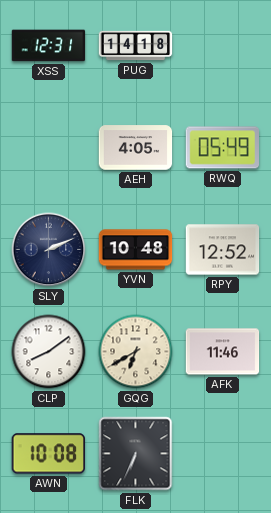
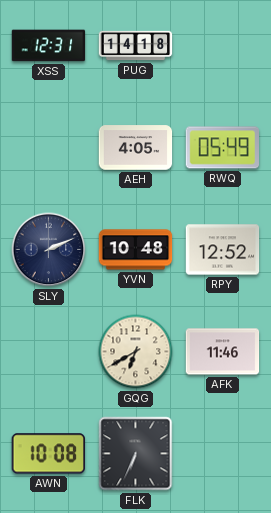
CLP: 8:09 -> none
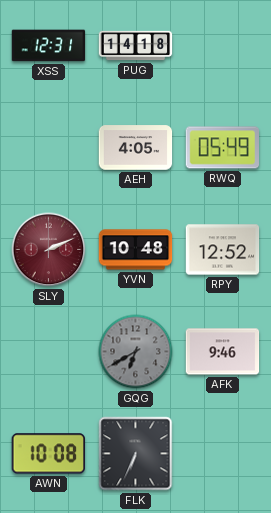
SLY dial: navy -> burgundy
GQG dial: cream -> grey
AFK: 11:46 -> 9:46
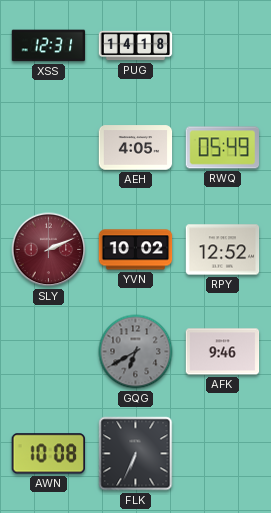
YVN: 10:48 -> 10:02
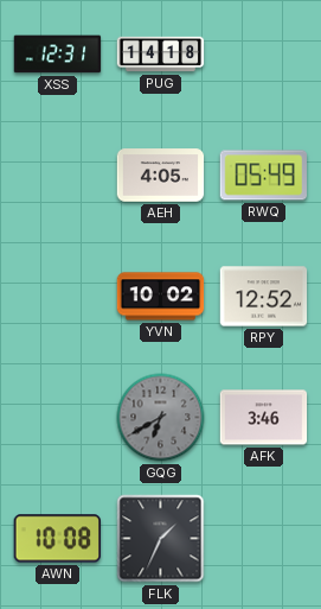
SLY: 2:11 -> none
AFK: 9:46 -> 3:46
FLK: 6:34 -> 1:34
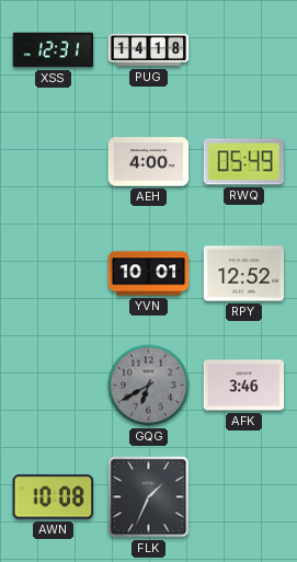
AEH: 4:05 -> 4:00
YVN: 10:02 -> 10:01
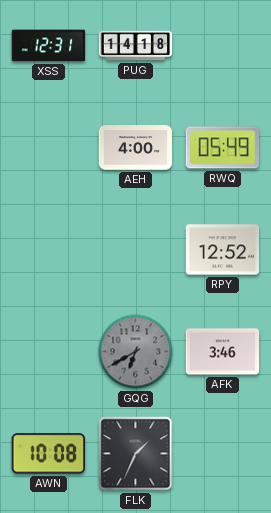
YVN: 10:01 -> none
